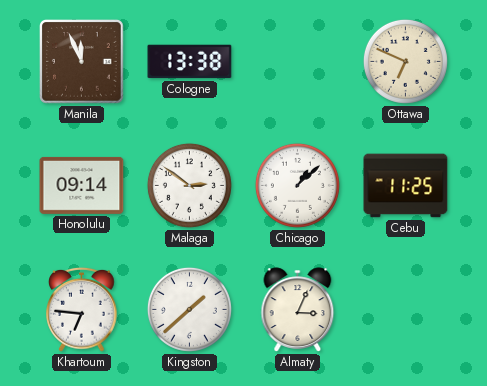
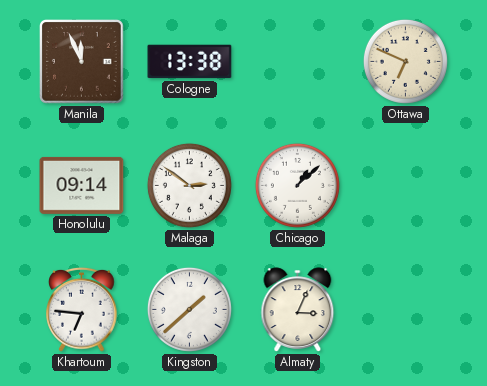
Cebu: 11:25 -> none
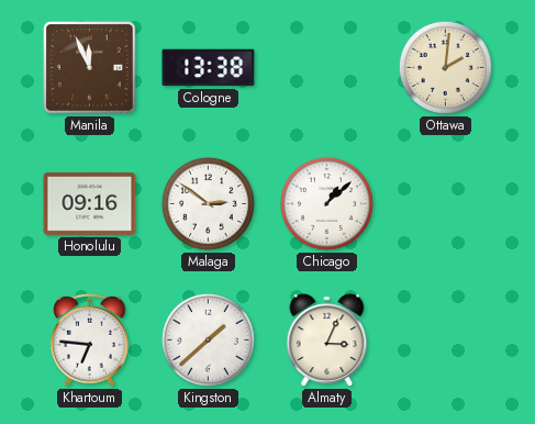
Ottawa: 6:49 -> 2:01
Honolulu: 09:14 -> 09:16
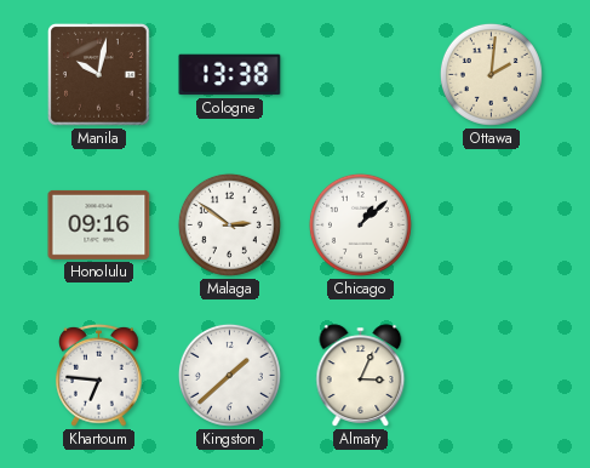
Manila: 11:56 -> 10:02
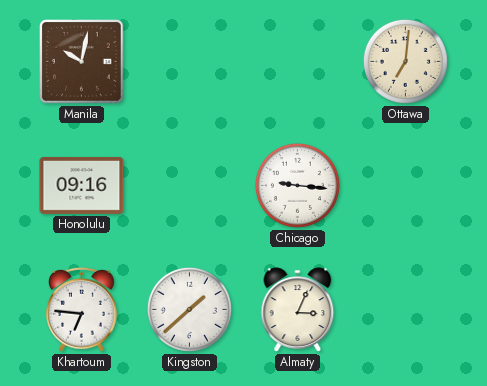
Cologne: 13:38 -> none
Ottawa: 2:01 -> 7:01
Malaga: 2:51 -> none
Chicago: 1:08 -> 9:16
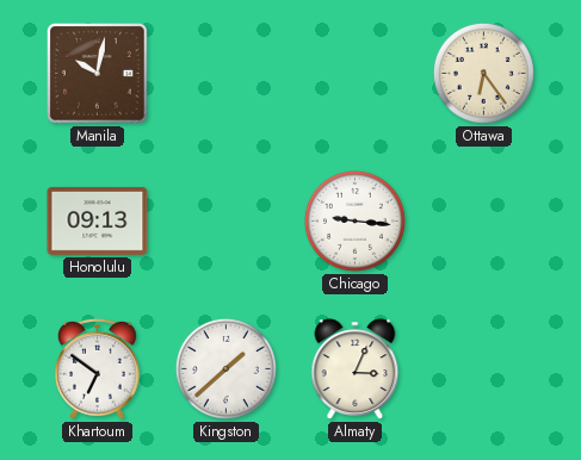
Ottawa: 7:01 -> 6:24
Honolulu: 09:16 -> 09:13
Khartoum: 6:46 -> 6:51
